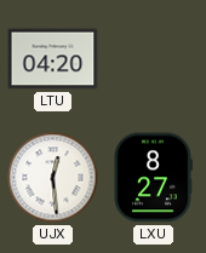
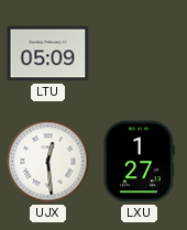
LTU: 04:20 -> 05:09
LXU: 8:27 -> 1:27
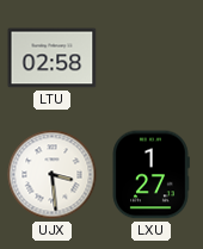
LTU: 05:09 -> 02:58
UJX: 12:29 -> 3:29
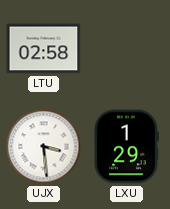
LXU: 1:27 -> 1:29
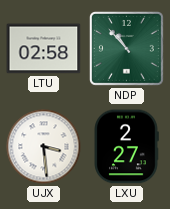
NDP: none -> 10:53
LXU: 1:29 -> 2:27
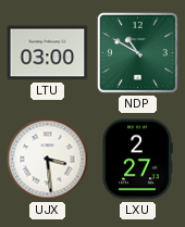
LTU: 02:58 -> 03:00
NDP: 10:53 -> 10:50
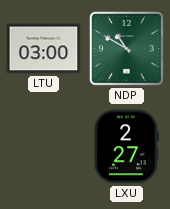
UJX: 3:29 -> none
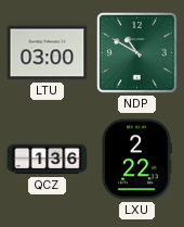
QCZ: none -> 1:36
LXU: 2:27 -> 2:22
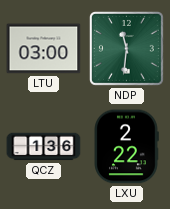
NDP: 10:50 -> 11:31
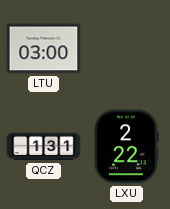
NDP: 11:31 -> none
QCZ: 1:36 -> 1:31
